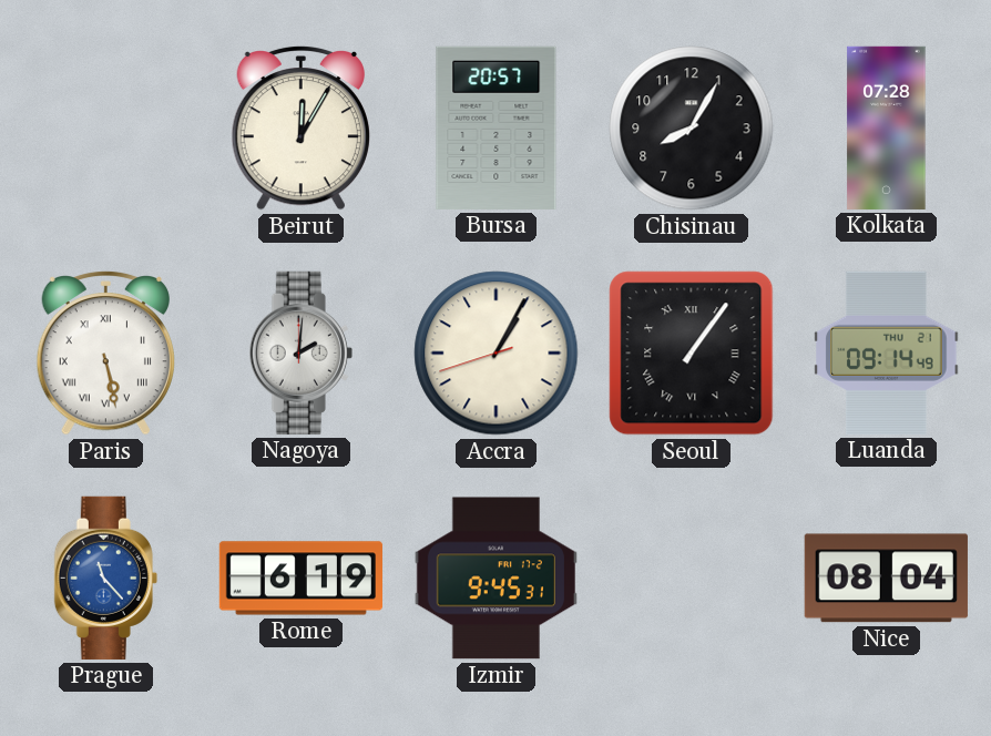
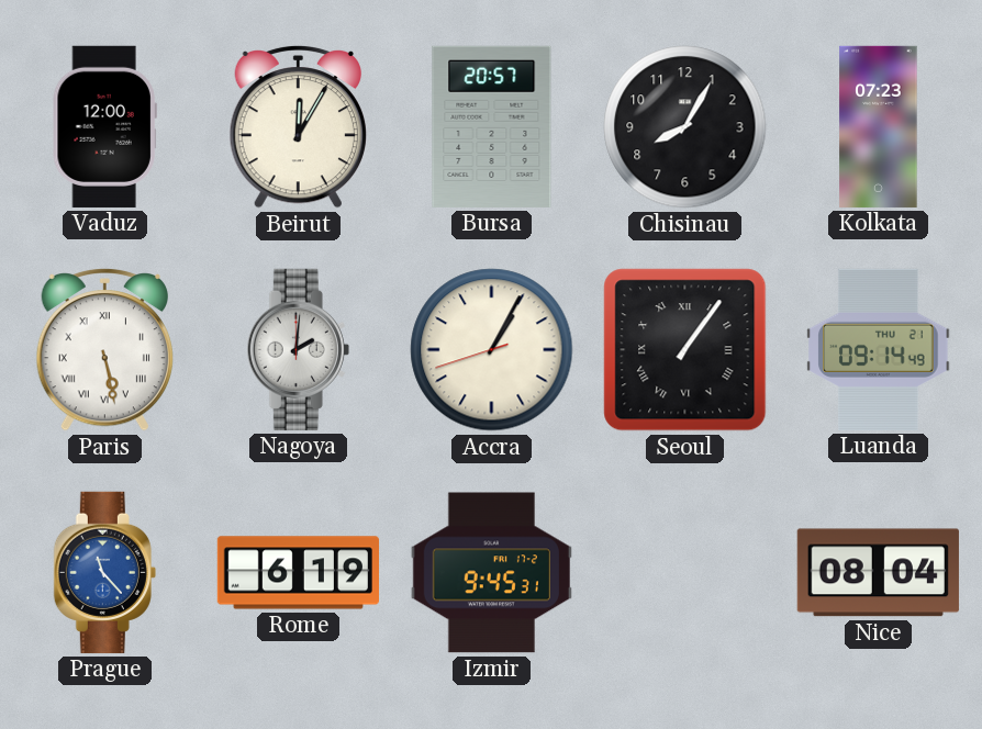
Vaduz: none -> 12:00
Kolkata: 07:28 -> 07:23
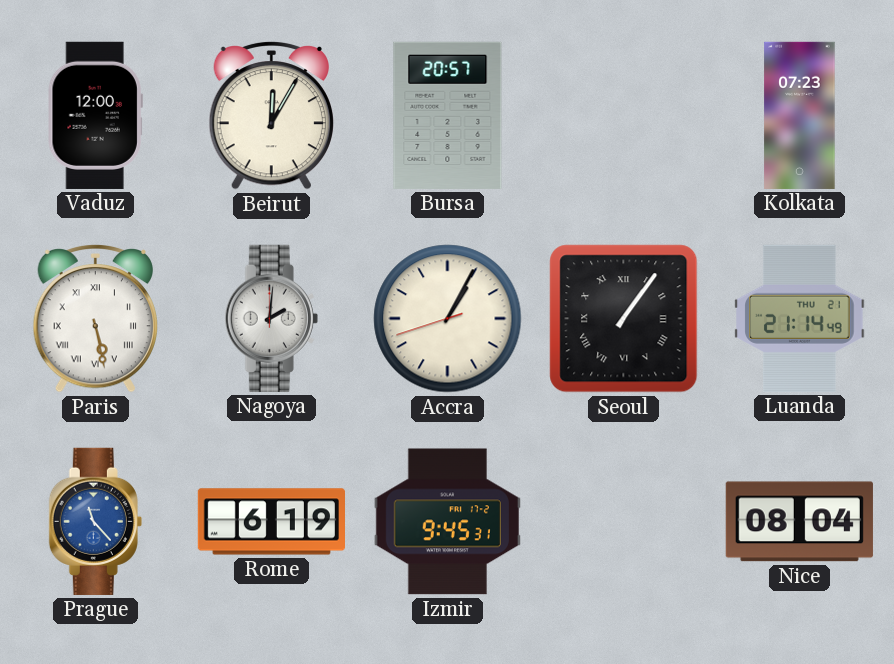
Chisinau: 8:05 -> none
Luanda: 09:14 -> 21:14
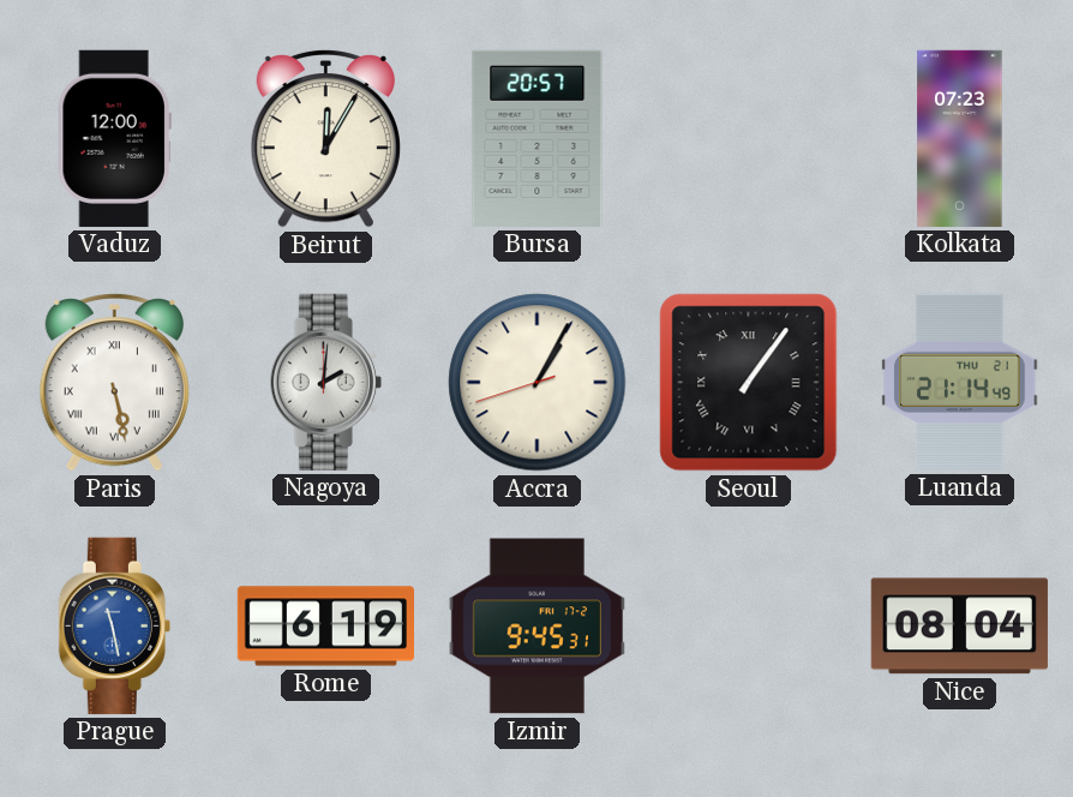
Prague: 11:23 -> 11:28
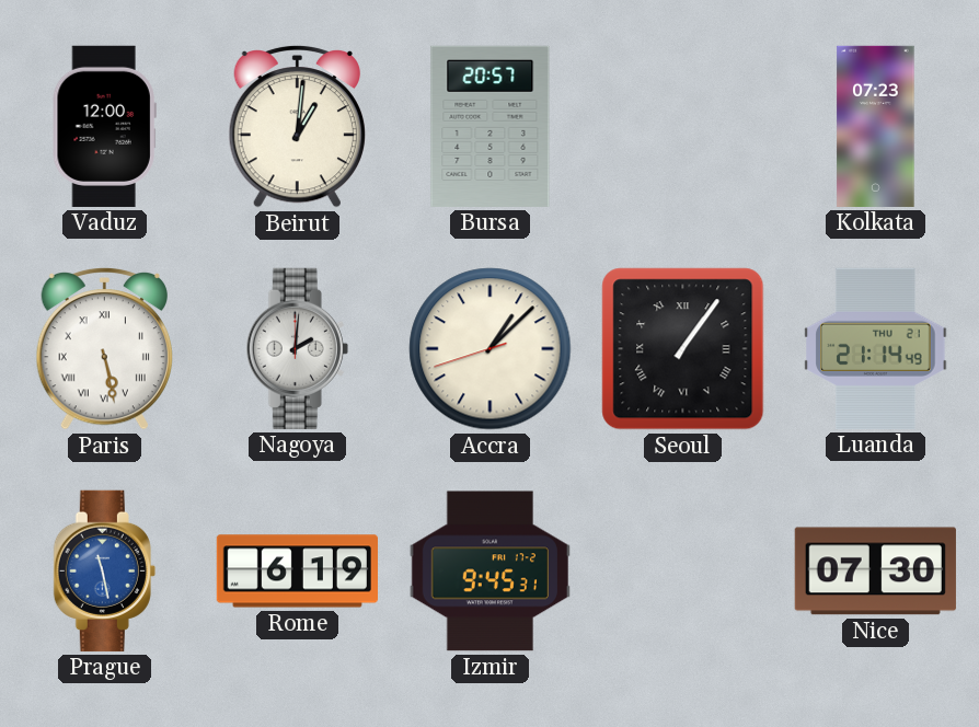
Beirut: 12:05 -> 1:01
Accra: 1:04 -> 1:07
Nice: 08:04 -> 07:30
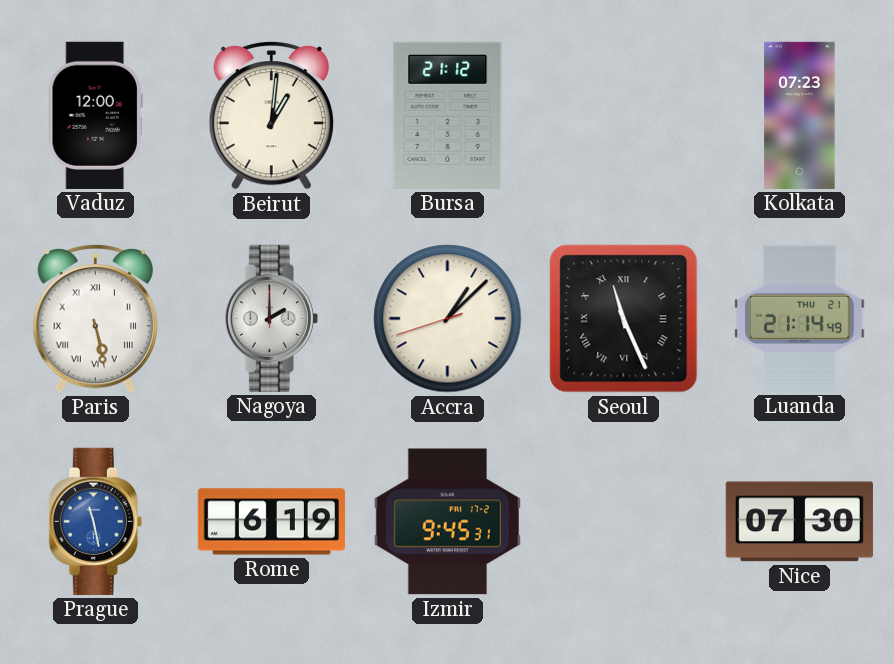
Bursa: 20:57 -> 21:12
Nagoya: 2:01 -> 2:00
Seoul: 1:06 -> 11:26
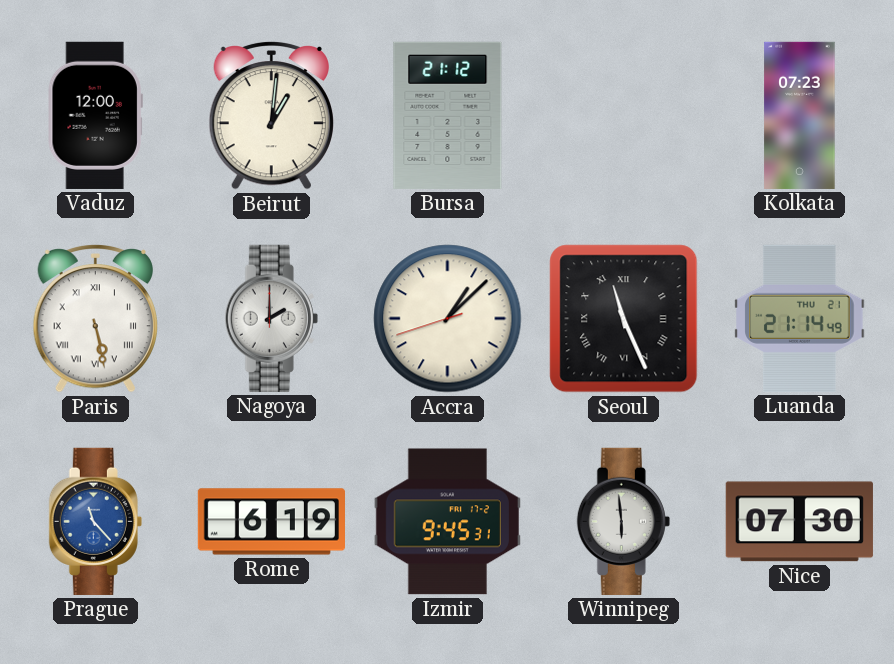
Prague: 11:28 -> 11:23
Winnipeg: none -> 5:59
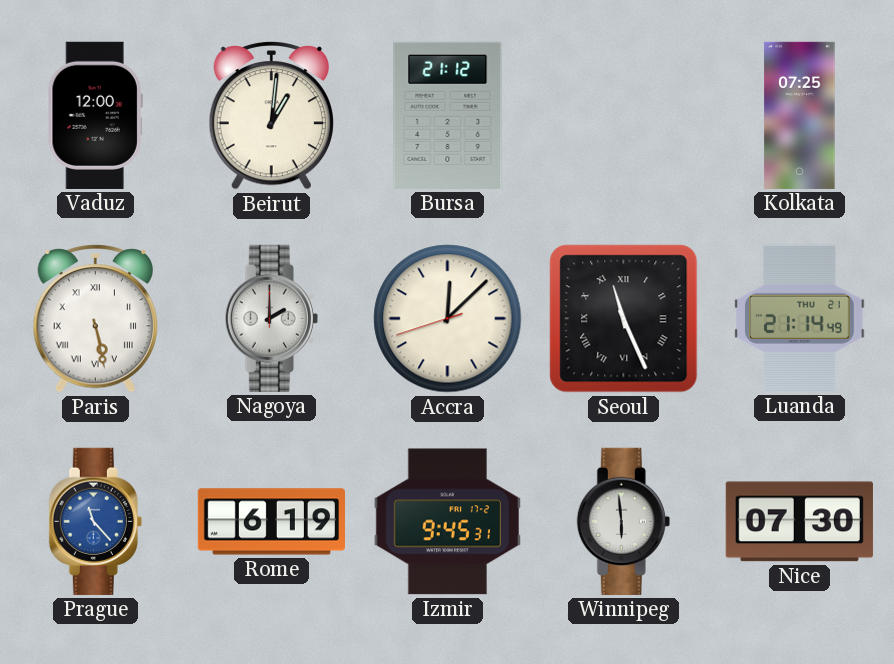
Kolkata: 07:23 -> 07:25
Accra: 1:07 -> 12:07
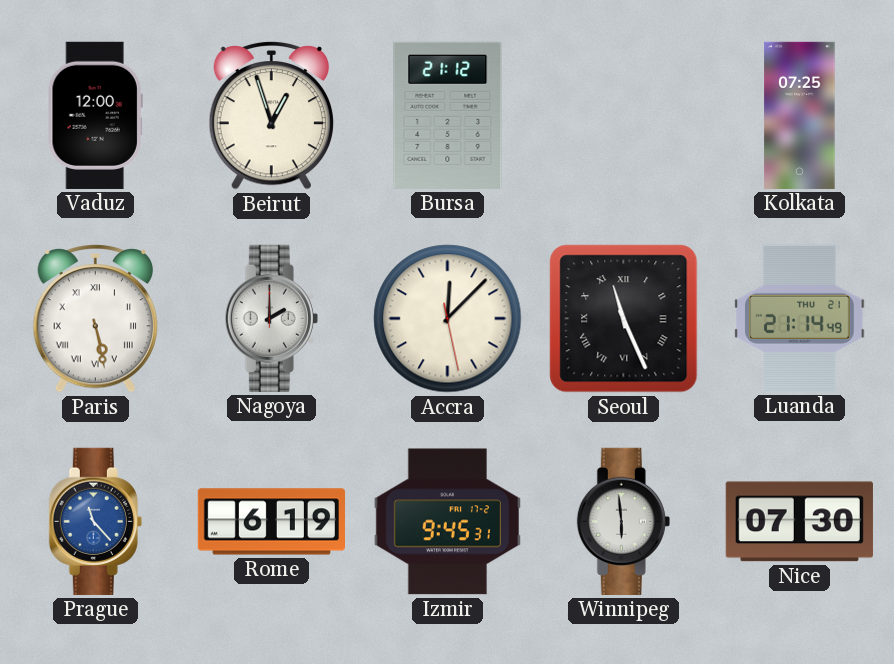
Beirut: 1:01 -> 12:57
Accra: 12:07:42 -> 12:07:28
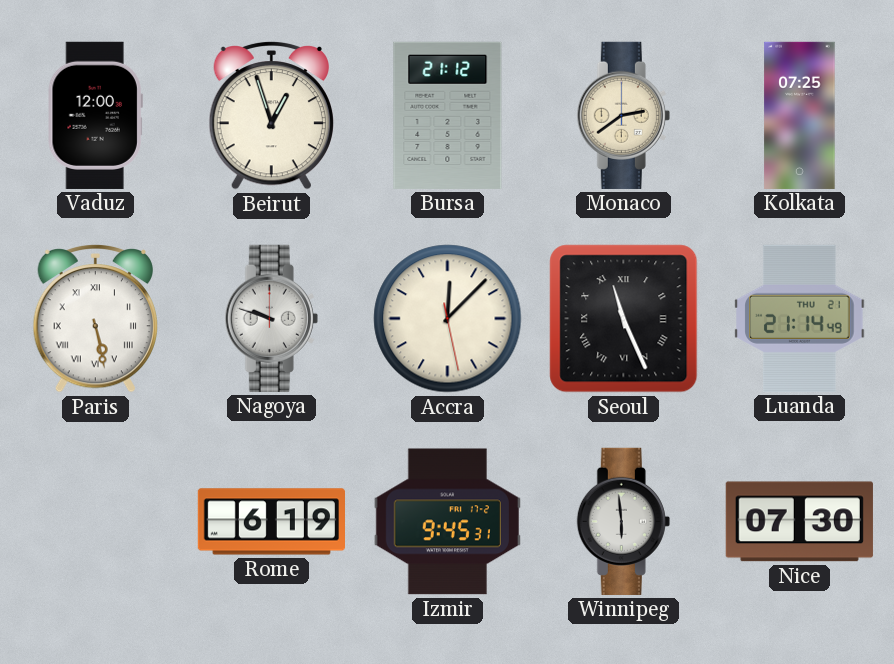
Monaco: none -> 2:39
Nagoya: 2:00 -> 9:48
Prague: 11:23 -> none
